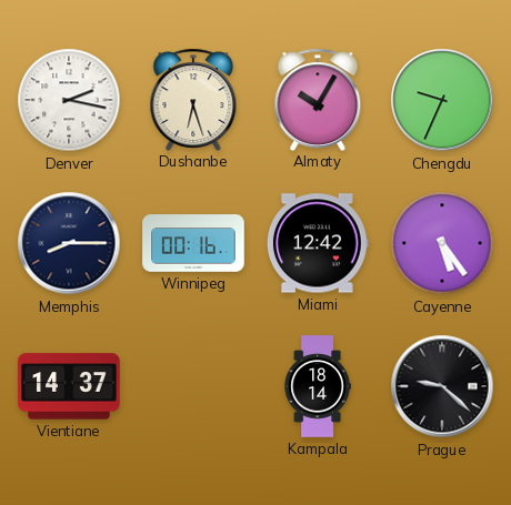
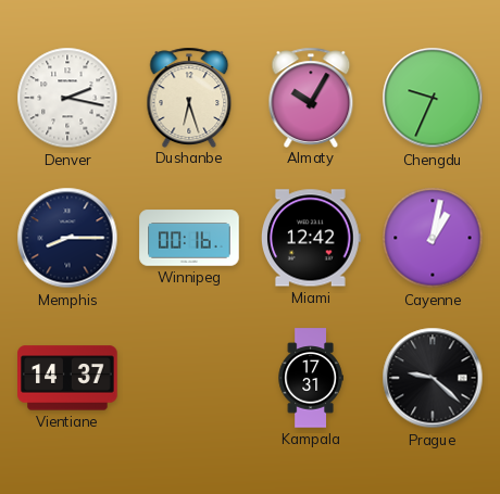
Cayenne: 5:24 -> 1:02
Kampala: 18:14 -> 17:31
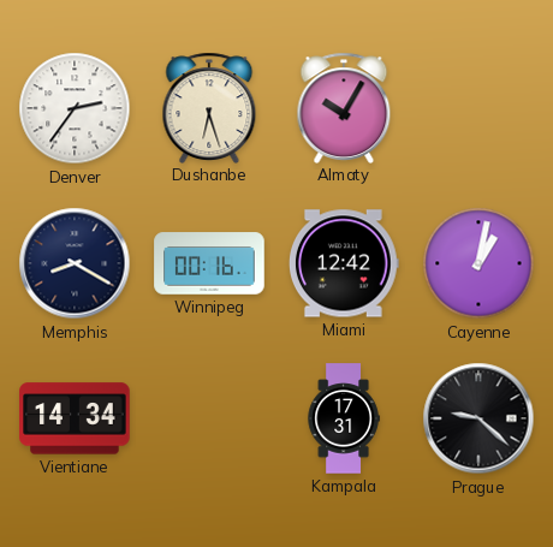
Denver: 2:17 -> 2:36
Chengdu: 9:34 -> none
Memphis: 8:15 -> 8:20
Vientiane: 14:37 -> 14:34
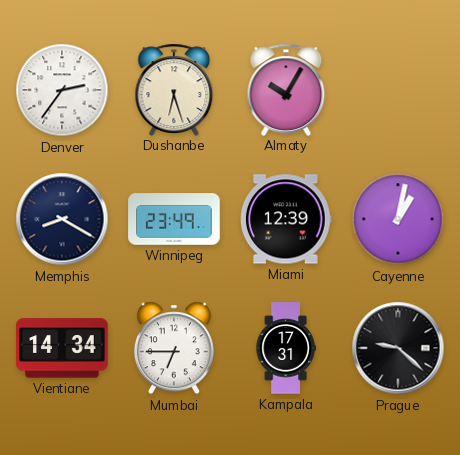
Winnipeg: 00:16 -> 23:49
Miami: 12:42 -> 12:39
Mumbai: none -> 6:45
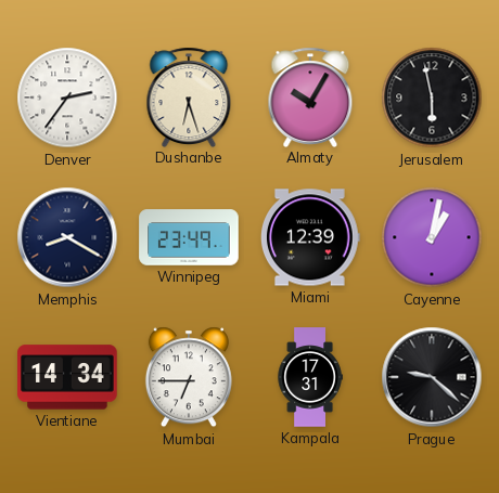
Jerusalem: none -> 5:58
